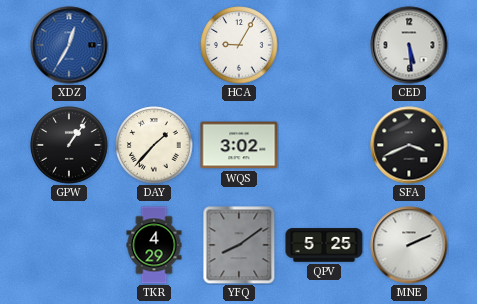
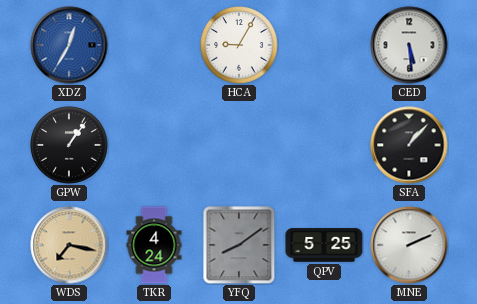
DAY: 1:37 -> none
WQS: 3:02 -> none
SFA: 3:41 -> 1:07
WDS: none -> 7:17
TKR: 4:29 -> 4:24
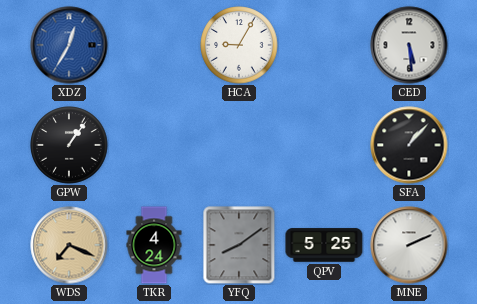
WDS: 7:17 -> 7:19
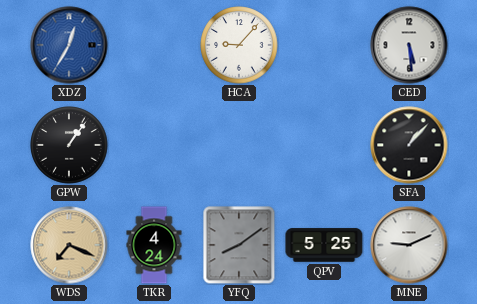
HCA: 9:05 -> 9:07
MNE: 2:11 -> 9:11
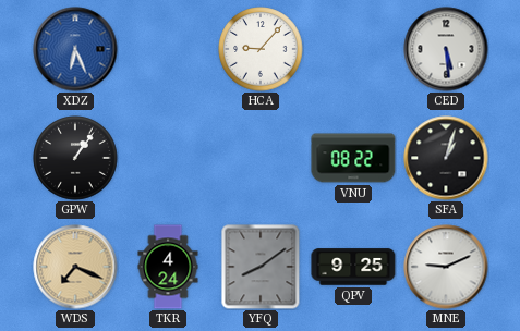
XDZ: 12:35 -> 6:26
VNU: none -> 08:22
SFA: 1:07 -> 1:03
QPV: 5:25 -> 9:25
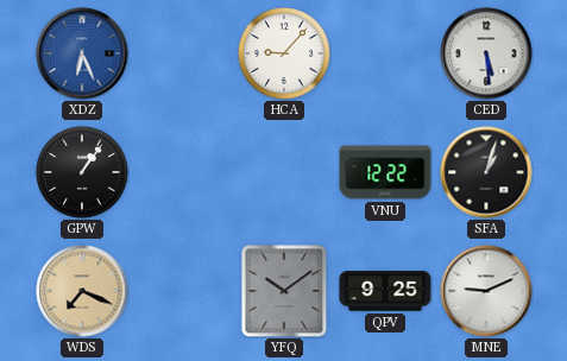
VNU: 08:22 -> 12:22
TKR: 4:24 -> none
YFQ: 8:09 -> 10:09
